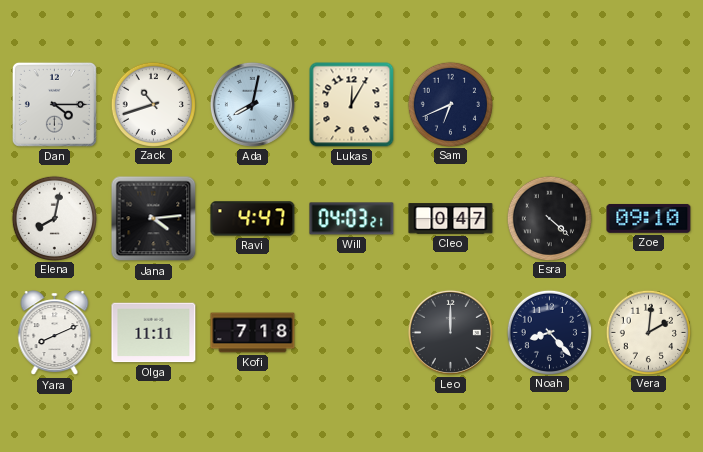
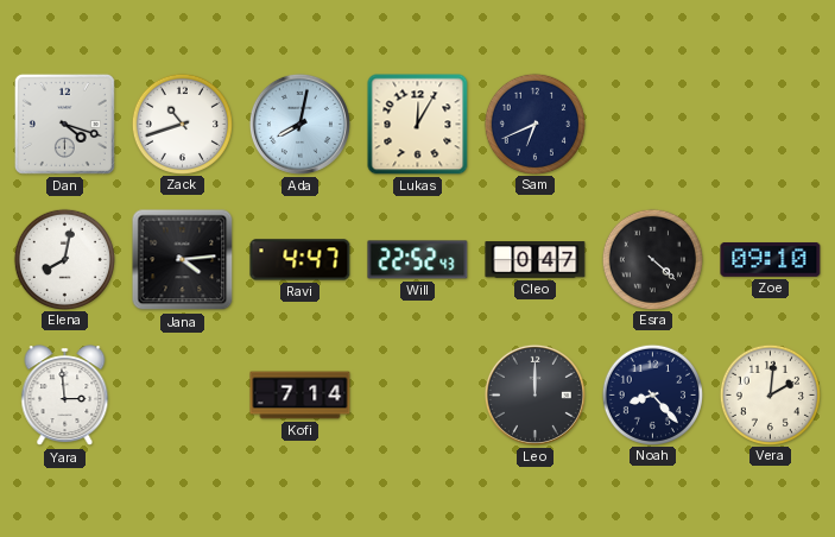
Dan: 4:15 -> 4:18
Will: 04:03 -> 22:52
Yara: 8:11 -> 2:59
Olga: 11:11 -> none
Kofi: 7:18 -> 7:14
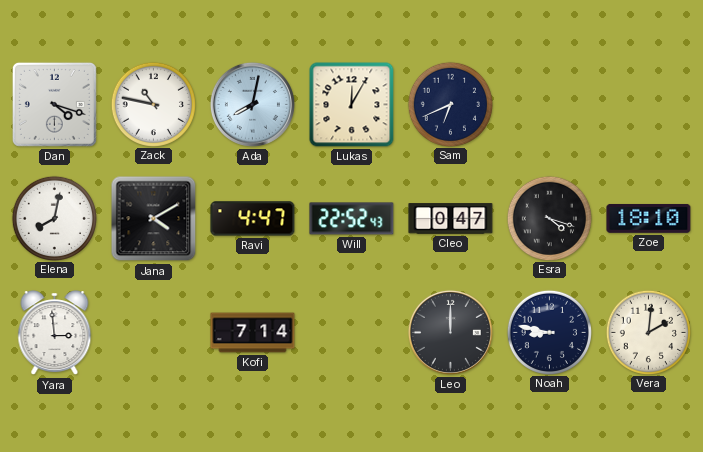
Zack: 10:42 -> 10:47
Jana: 4:14 -> 4:10
Esra: 4:22 -> 4:18
Zoe: 09:10 -> 18:10
Noah: 8:23 -> 8:47
